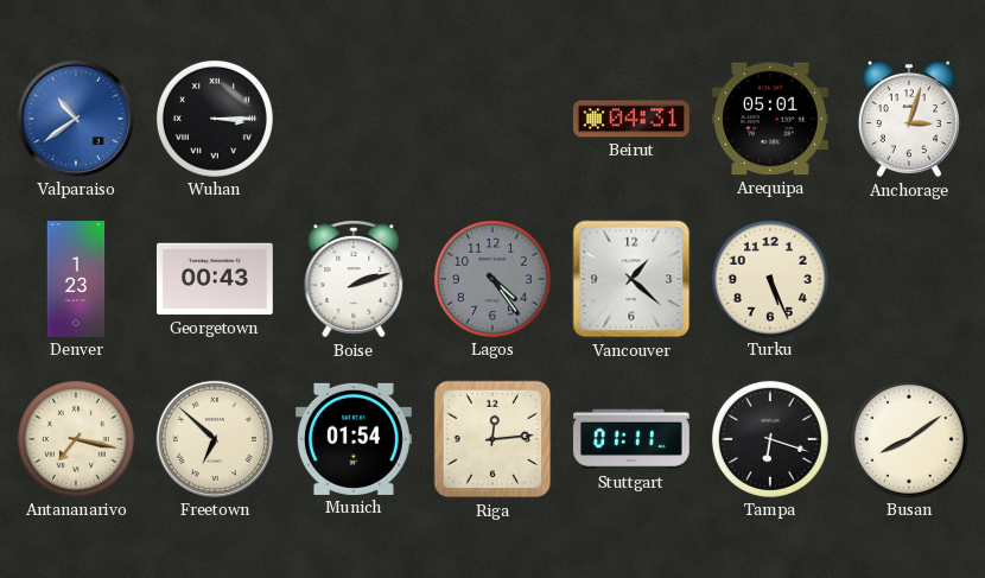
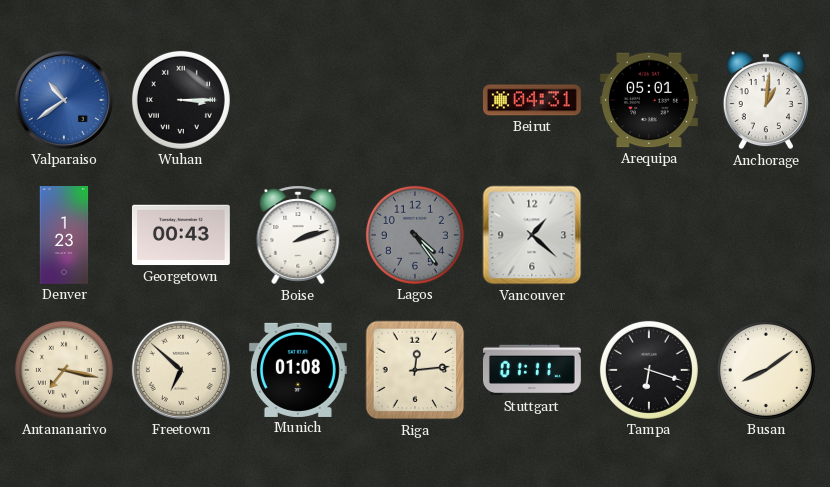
Anchorage: 3:03 -> 1:01
Turku: 5:26 -> none
Munich: 01:54 -> 01:08
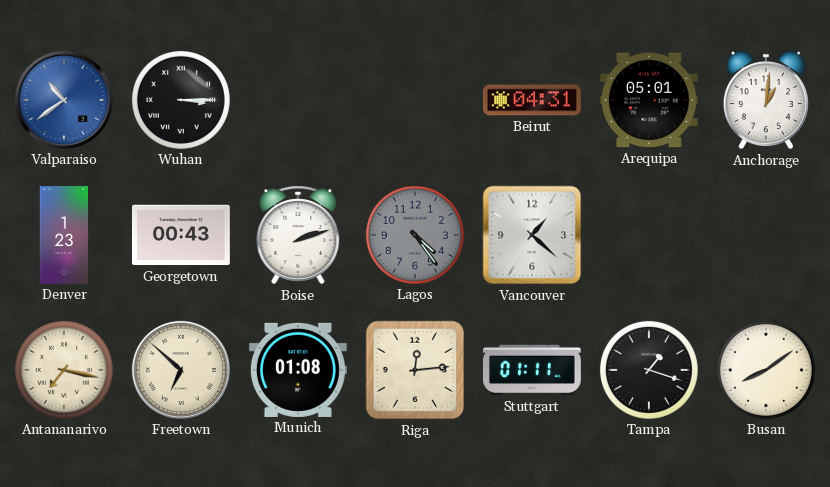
Tampa: 6:18 -> 1:18
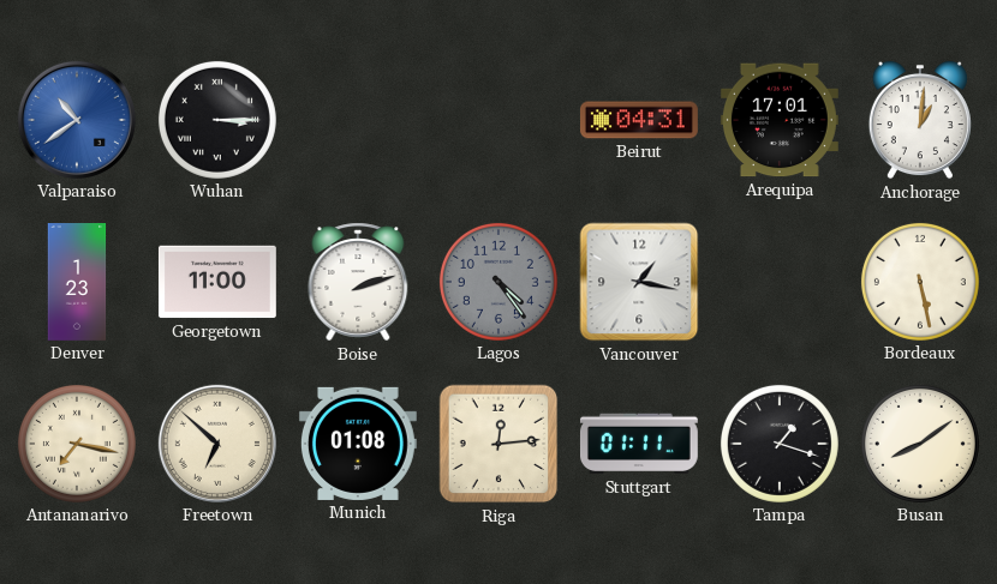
Arequipa: 05:01 -> 17:01
Georgetown: 00:43 -> 11:00
Vancouver: 1:22 -> 1:17
Bordeaux: none -> 5:28
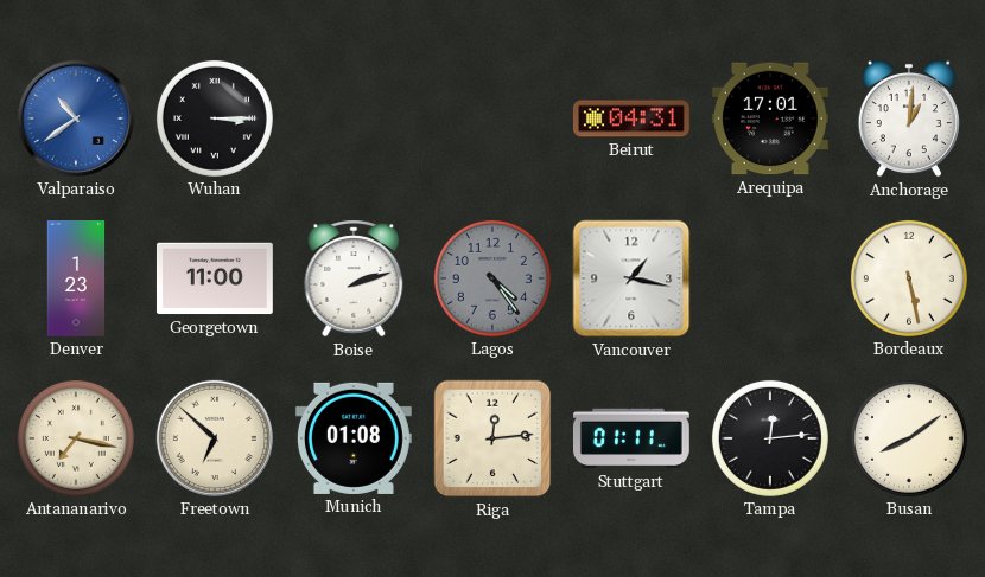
Tampa: 1:18 -> 12:14
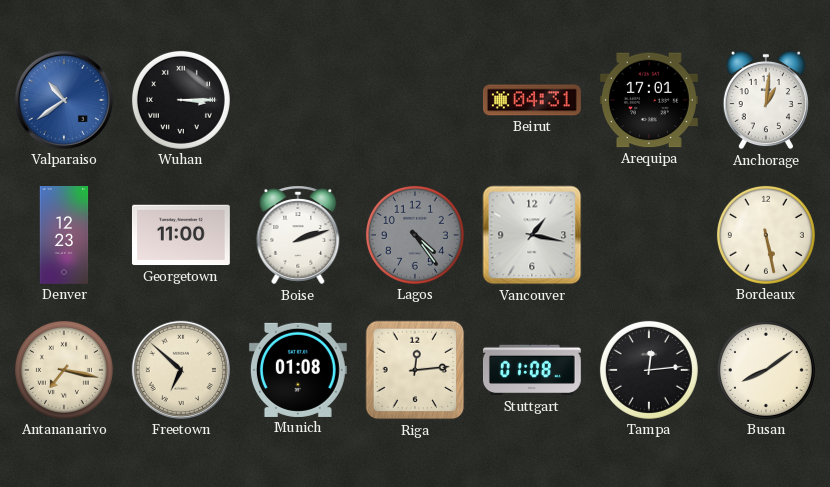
Denver: 1:23 -> 12:23
Stuttgart: 01:11 -> 01:08
